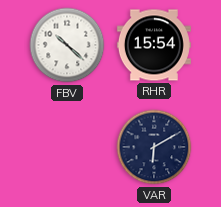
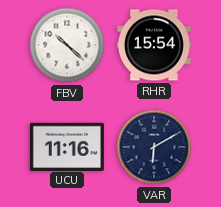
UCU: none -> 11:16
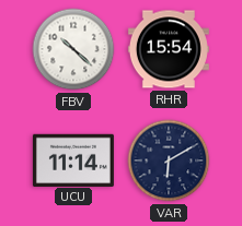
UCU: 11:16 -> 11:14
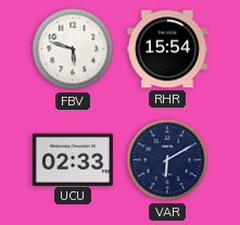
FBV: 10:22 -> 5:48
UCU: 11:14 -> 02:33
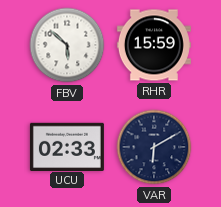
FBV: 5:48 -> 5:52
RHR: 15:54 -> 15:59
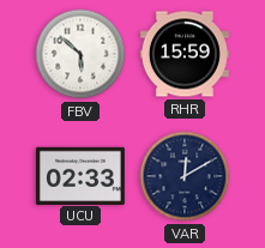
VAR: 6:10 -> 12:10
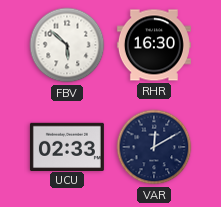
RHR: 15:59 -> 16:30
